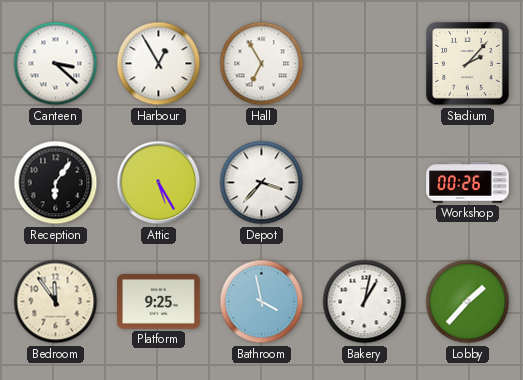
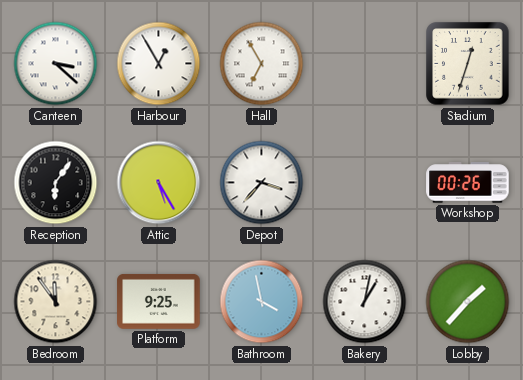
Stadium: 2:07 -> 12:33
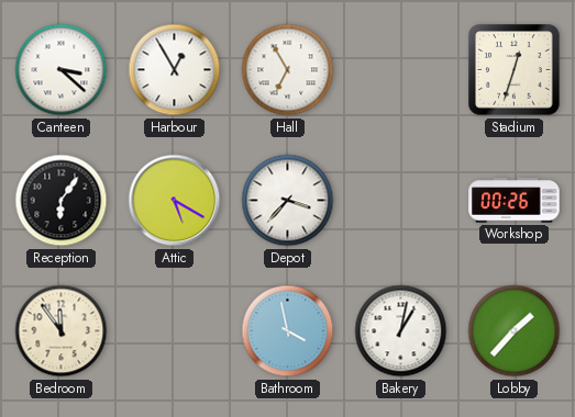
Attic: 5:25 -> 5:20
Platform: 9:25 -> none
